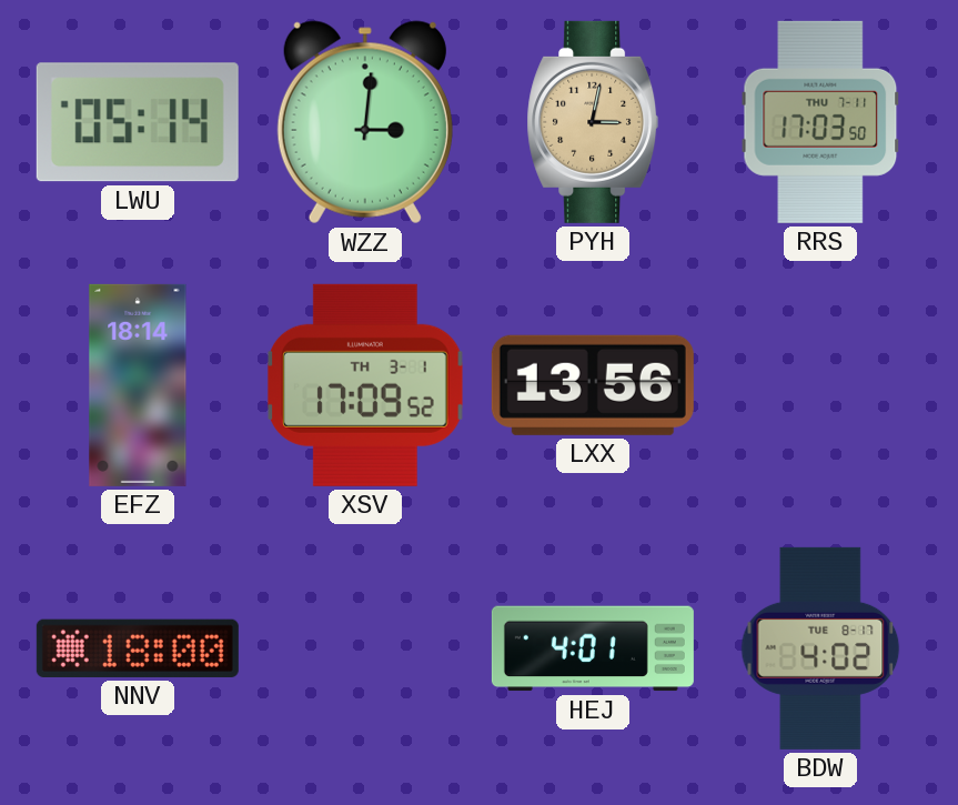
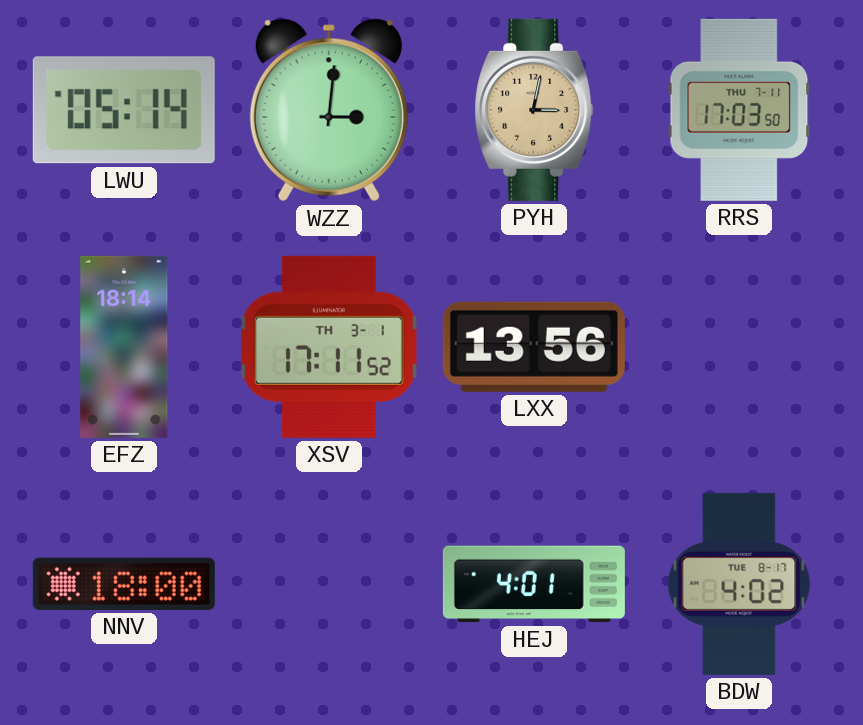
XSV: 17:09 -> 17:11
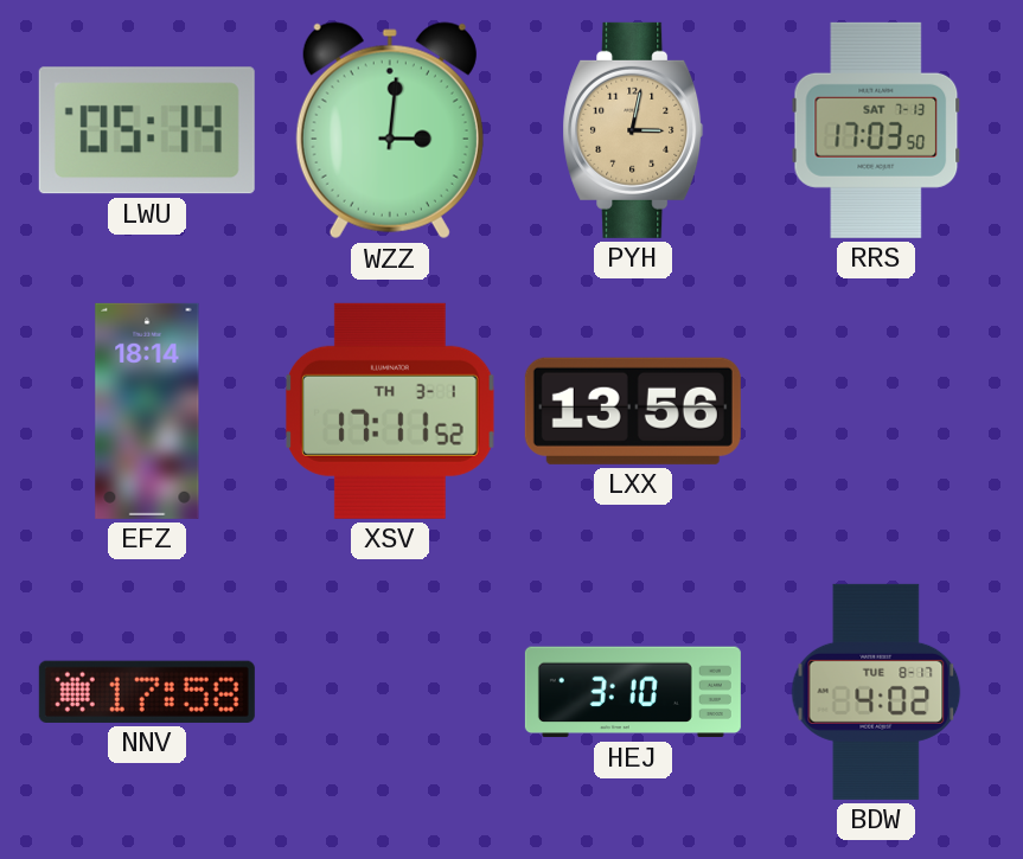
RRS date: THU 7-11 -> SAT 7-13
NNV: 18:00 -> 17:58
HEJ: 4:01 -> 3:10
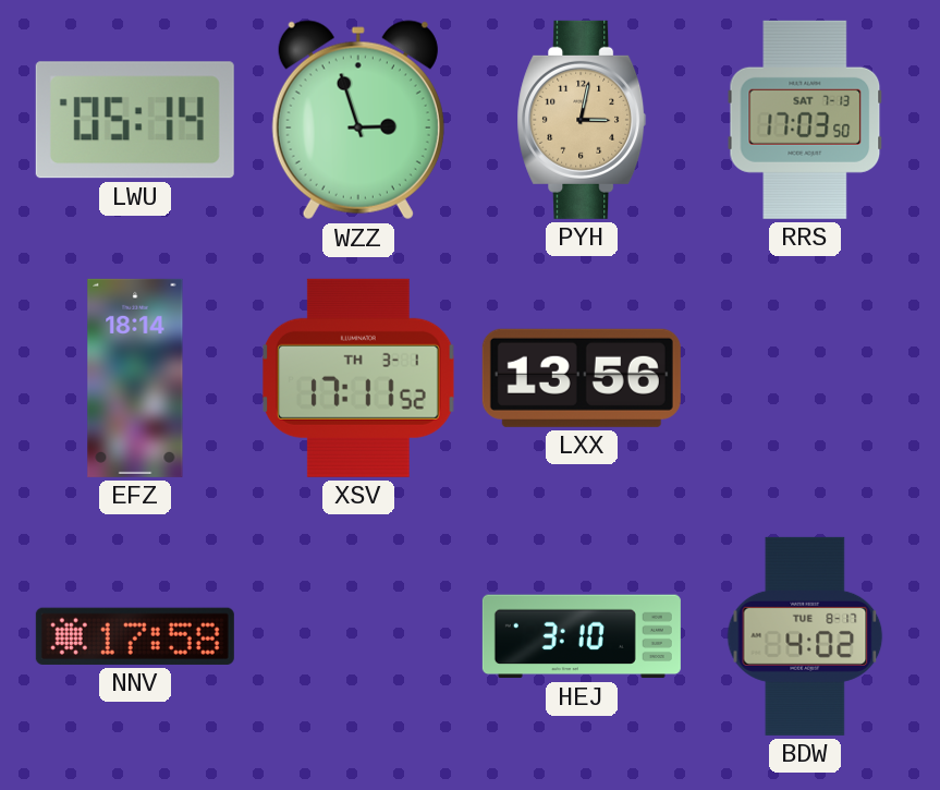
WZZ: 3:01 -> 2:57
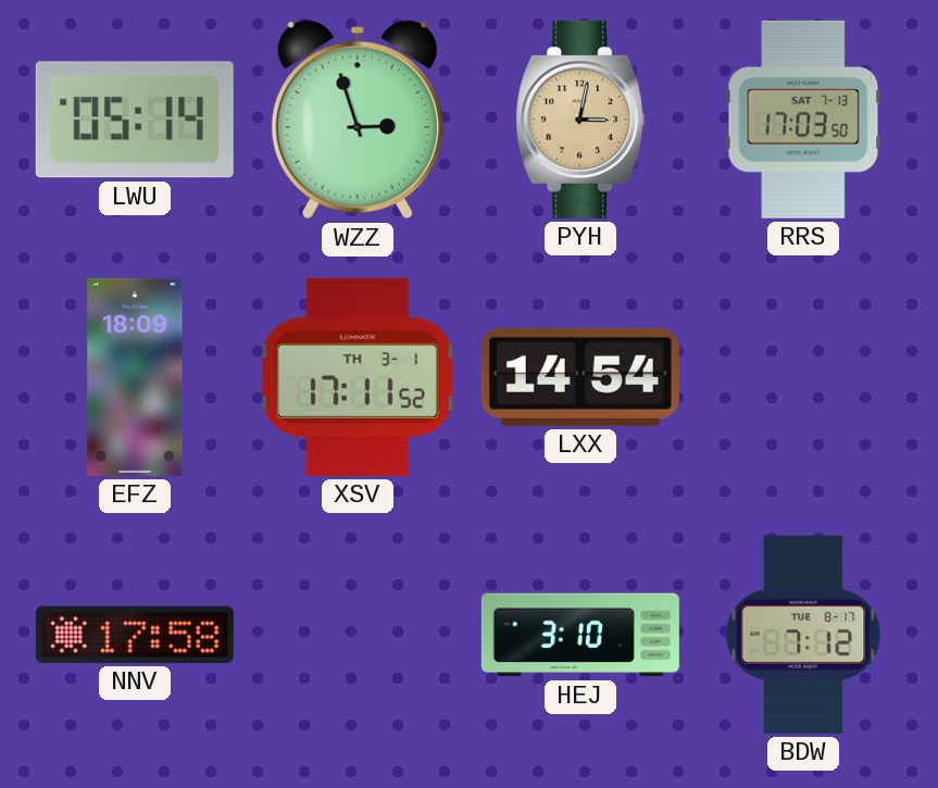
EFZ: 18:14 -> 18:09
LXX: 13:56 -> 14:54
BDW: 4:02 -> 7:12
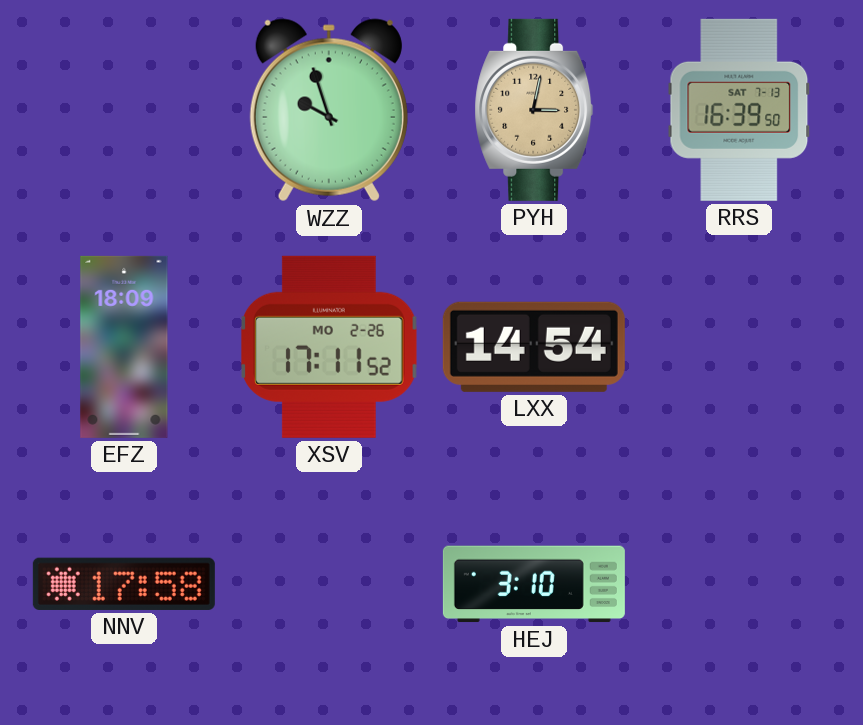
LWU: 05:14 -> none
WZZ: 2:57 -> 9:57
RRS: 17:03 -> 16:39
XSV date: TH 3-1 -> MO 2-26
BDW: 7:12 -> none
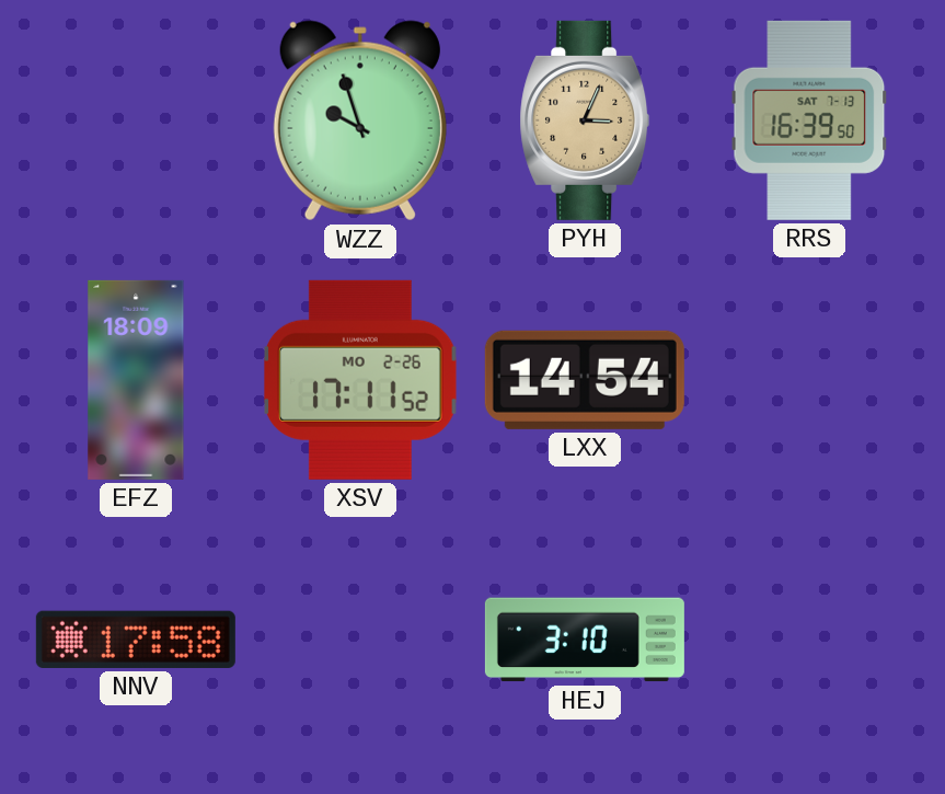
PYH: 3:02 -> 3:04
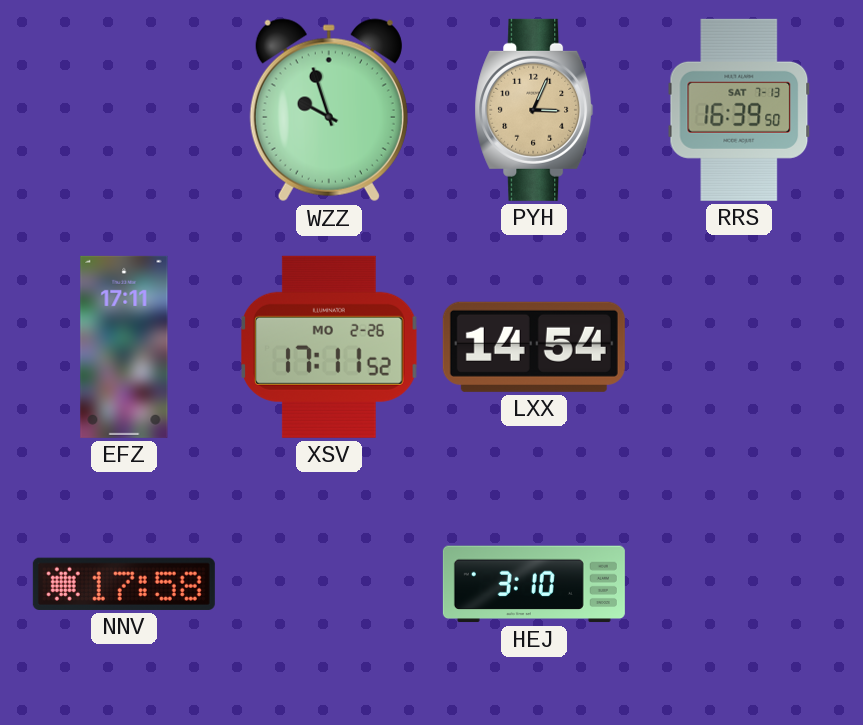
EFZ: 18:09 -> 17:11
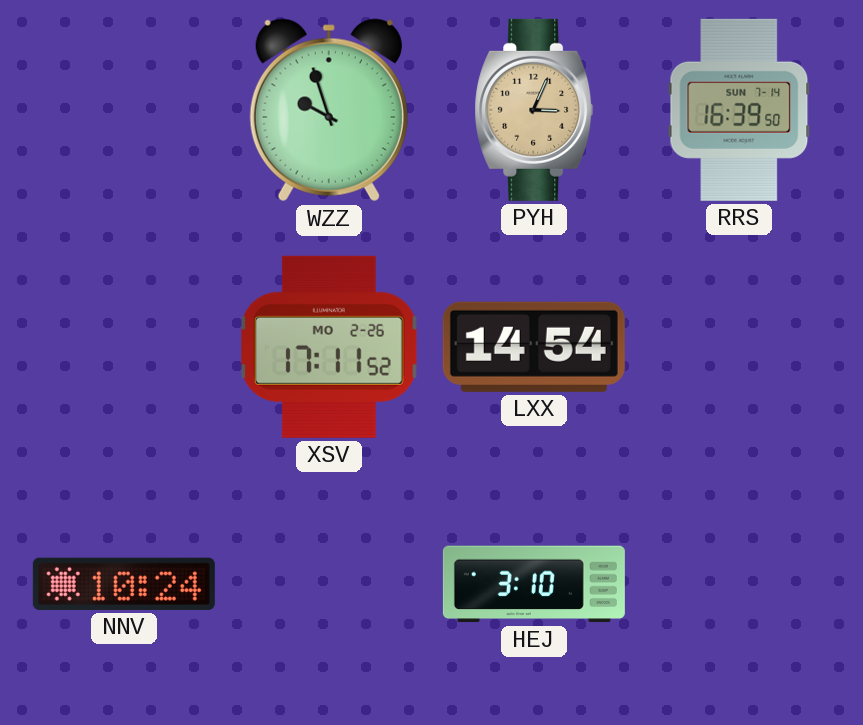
RRS date: SAT 7-13 -> SUN 7-14
EFZ: 17:11 -> none
NNV: 17:58 -> 10:24
